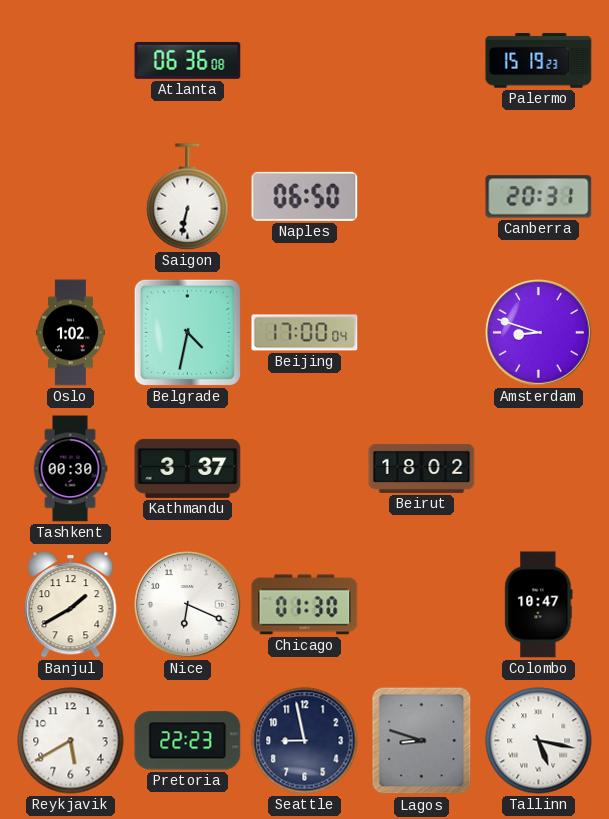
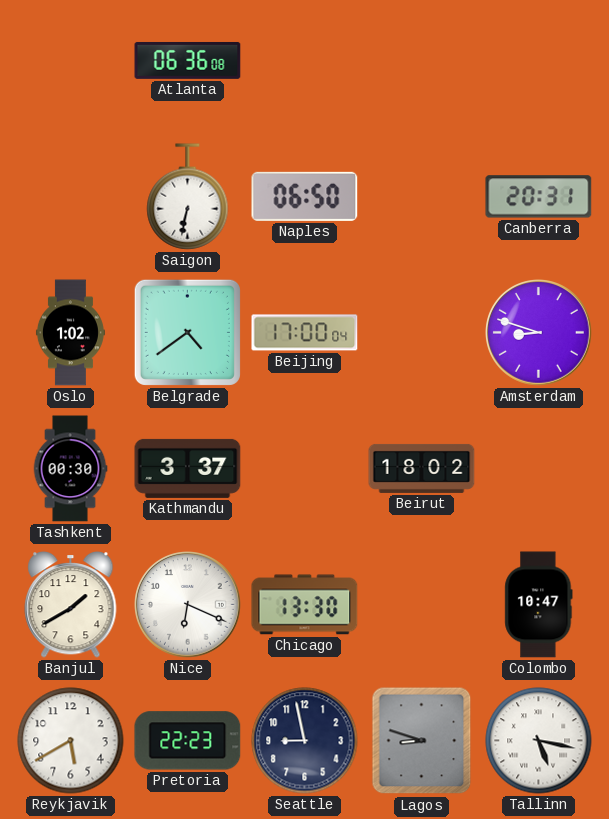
Palermo: 15:19 -> none
Belgrade: 4:32 -> 4:39
Chicago: 01:30 -> 13:30
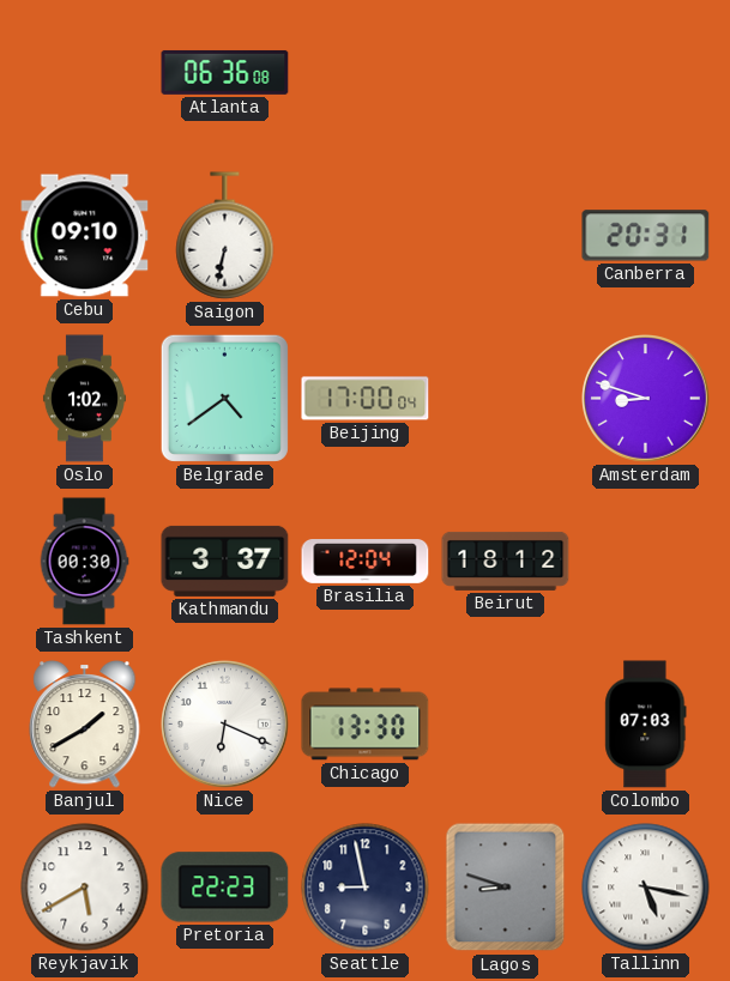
Cebu: none -> 09:10
Naples: 06:50 -> none
Brasilia: none -> 12:04
Beirut: 18:02 -> 18:12
Colombo: 10:47 -> 07:03
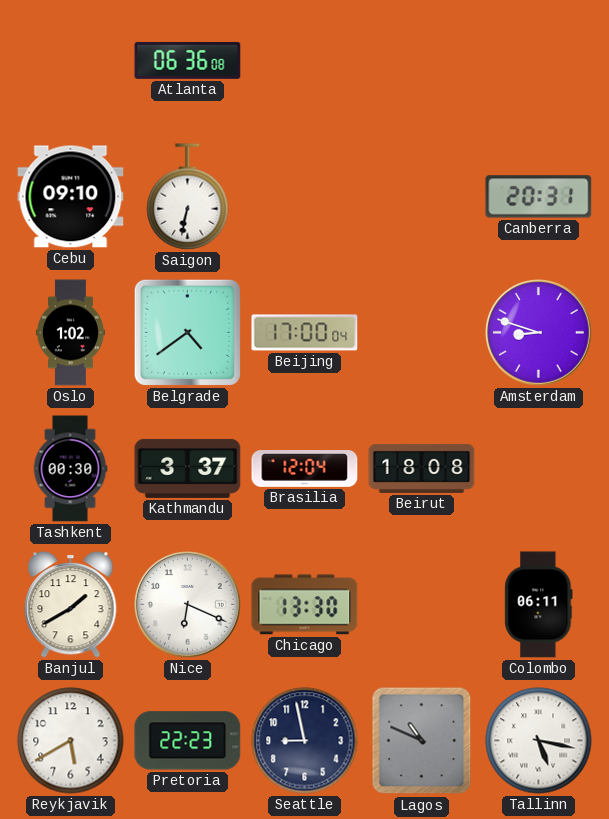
Beirut: 18:12 -> 18:08
Colombo: 07:03 -> 06:11
Lagos: 8:48 -> 10:49
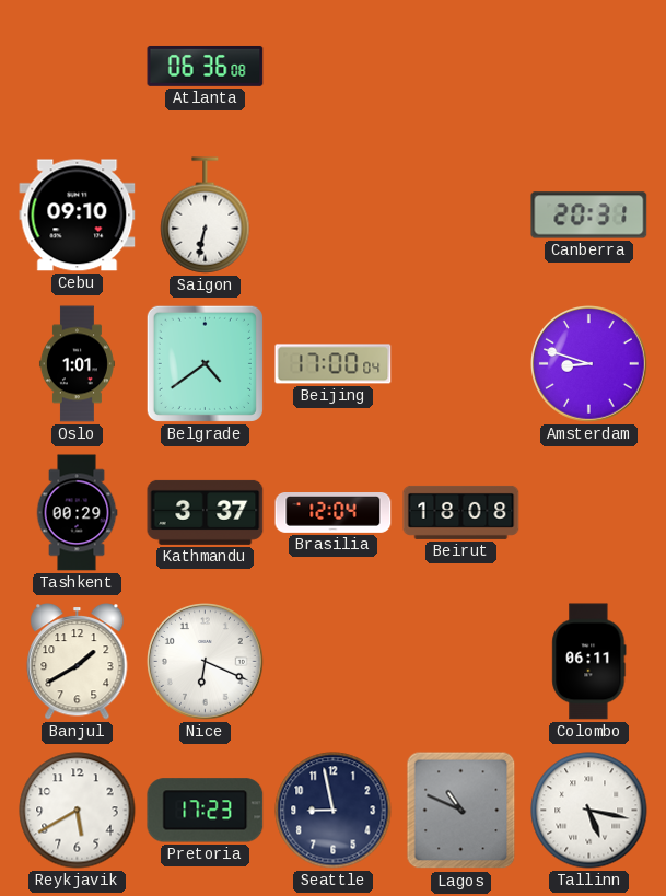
Oslo: 1:02 -> 1:01
Tashkent: 00:30 -> 00:29
Chicago: 13:30 -> none
Pretoria: 22:23 -> 17:23
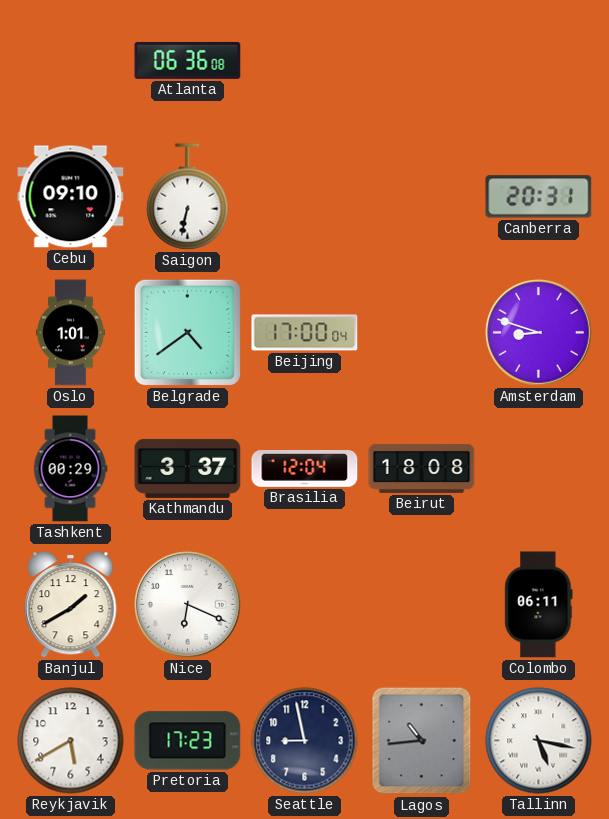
Lagos: 10:49 -> 10:44
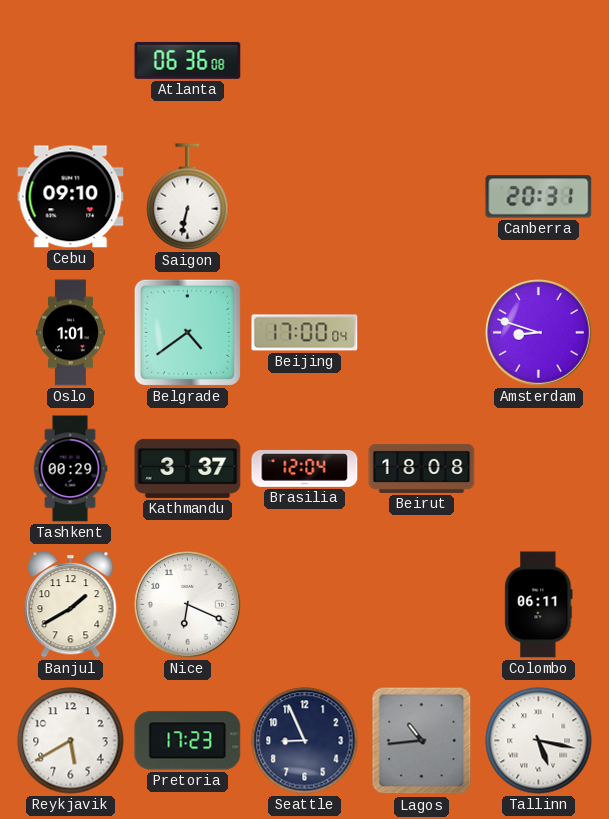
Seattle: 8:58 -> 8:56
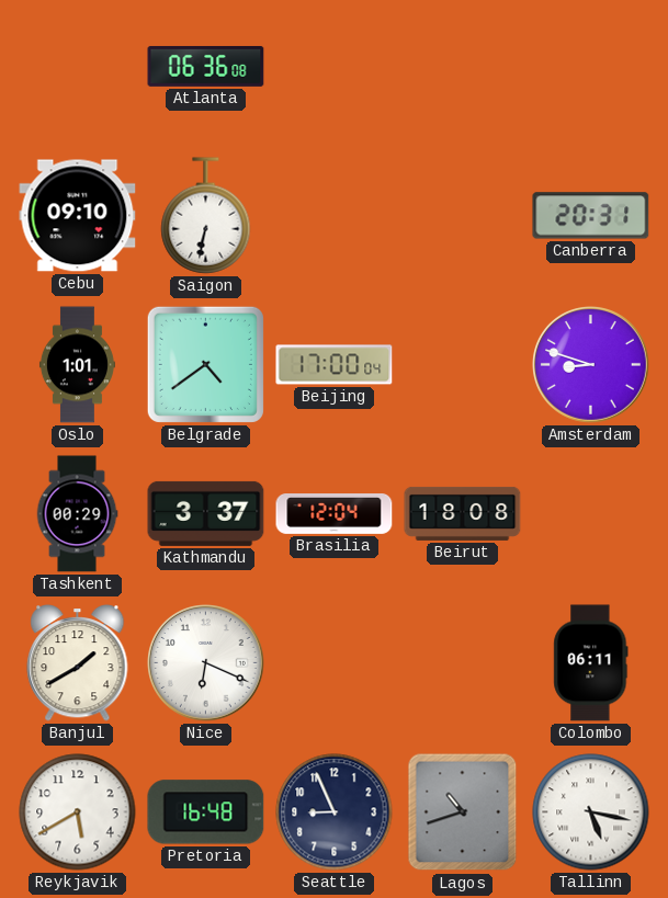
Pretoria: 17:23 -> 16:48
Lagos: 10:44 -> 10:42
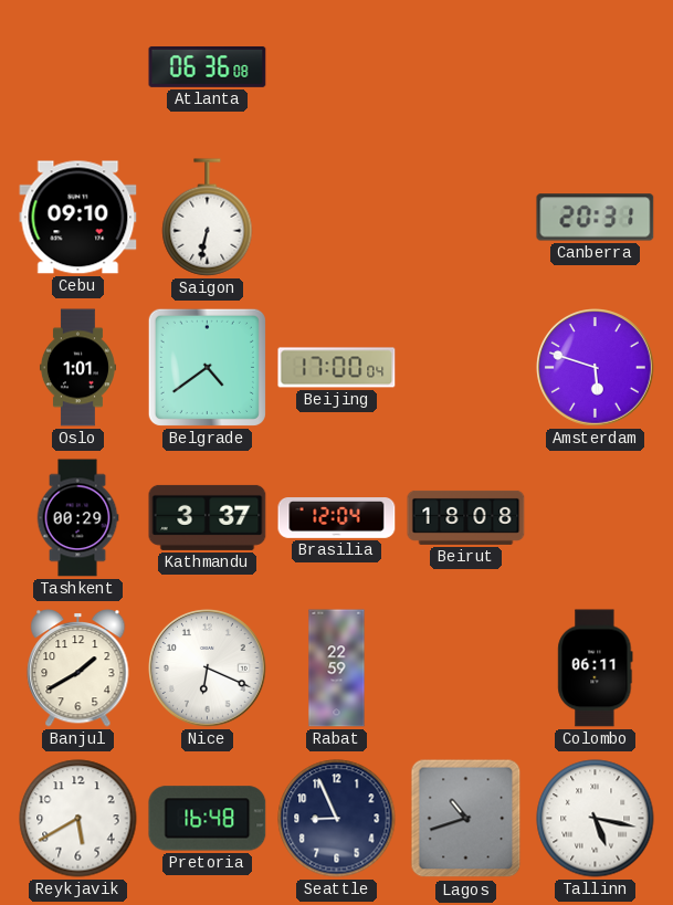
Amsterdam: 8:48 -> 5:48
Rabat: none -> 22:59
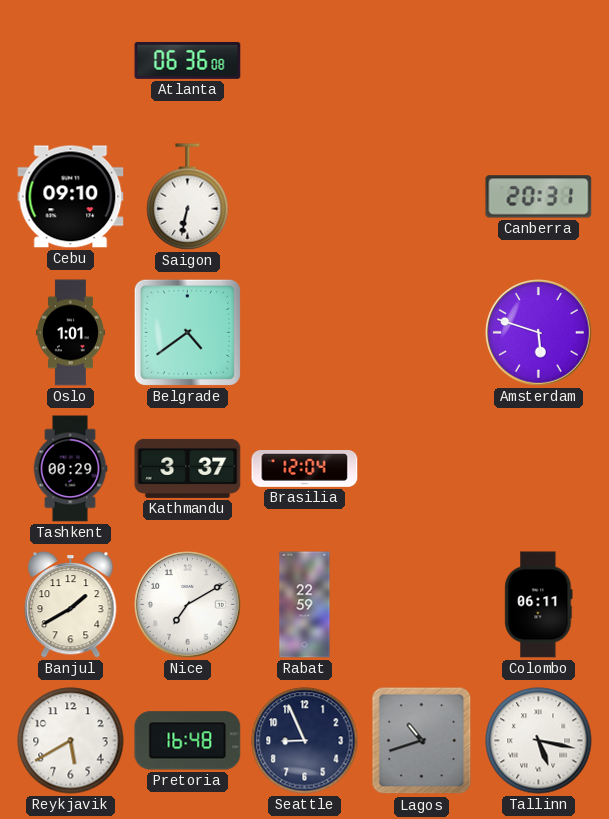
Beijing: 17:00 -> none
Beirut: 18:08 -> none
Nice: 6:19 -> 7:10
